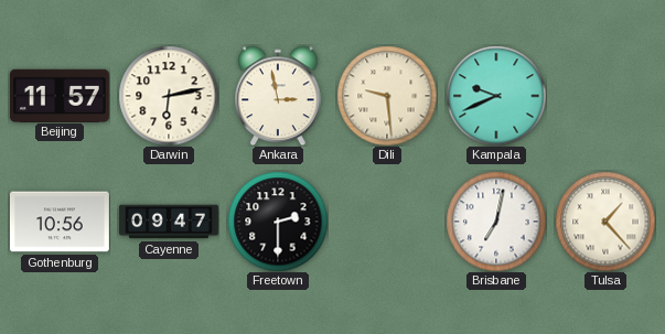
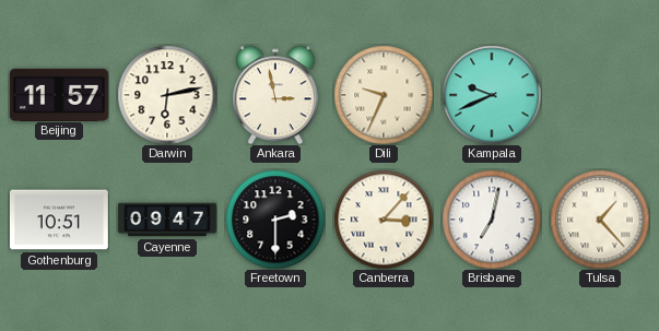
Dili: 9:29 -> 9:34
Gothenburg: 10:56 -> 10:51
Canberra: none -> 3:07
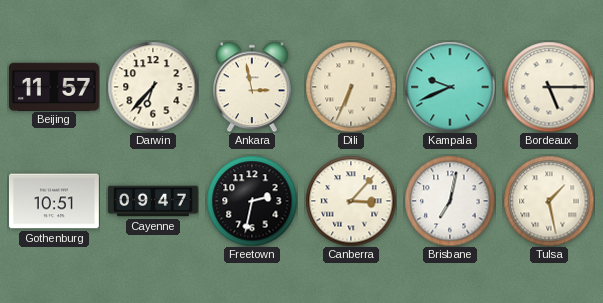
Darwin: 6:13 -> 6:37
Dili: 9:34 -> 6:34
Bordeaux: none -> 5:15
Freetown: 2:30 -> 2:32
Tulsa: 1:23 -> 1:28
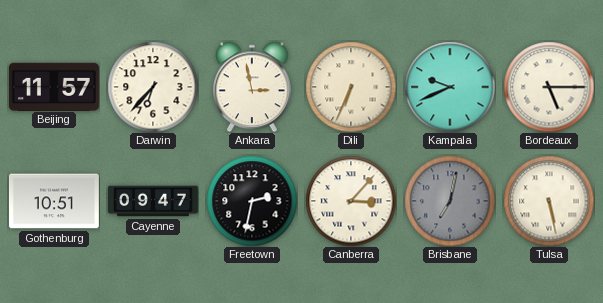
Brisbane dial: white -> grey
Tulsa: 1:28 -> 5:28
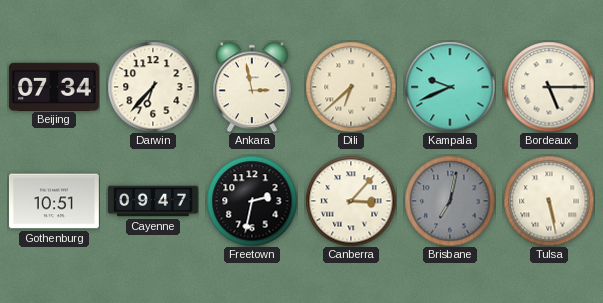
Beijing: 11:57 -> 07:34
Dili: 6:34 -> 6:38
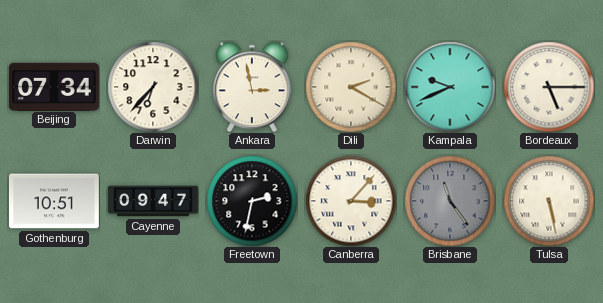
Dili: 6:38 -> 2:20
Brisbane: 7:02 -> 11:24
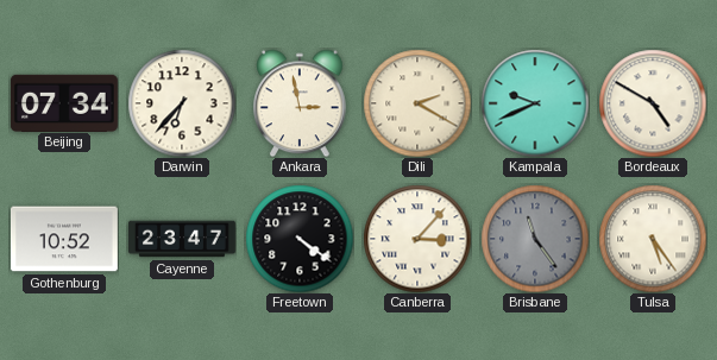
Bordeaux: 5:15 -> 4:50
Gothenburg: 10:51 -> 10:52
Cayenne: 09:47 -> 23:47
Freetown: 2:32 -> 4:21
Tulsa: 5:28 -> 5:24
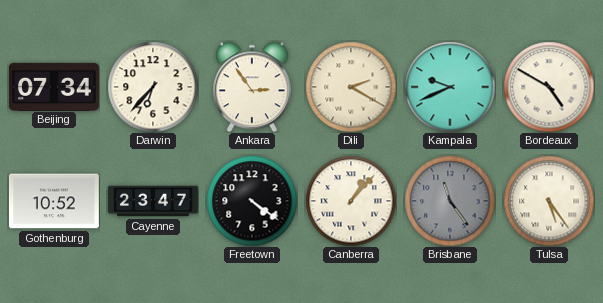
Ankara: 2:58 -> 2:54
Canberra: 3:07 -> 1:07
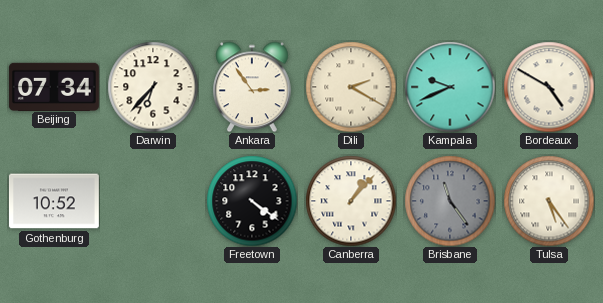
Cayenne: 23:47 -> none
